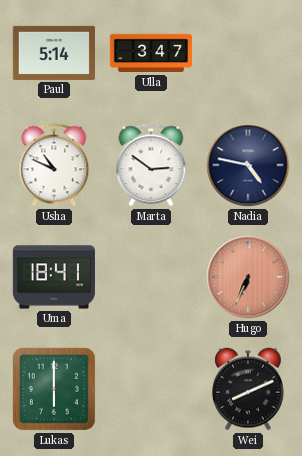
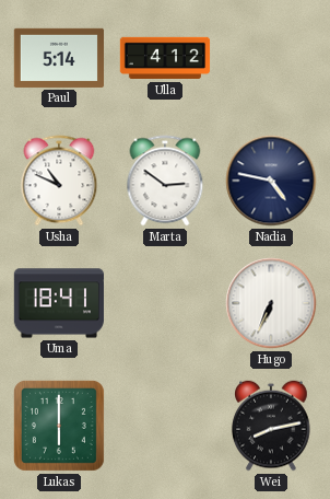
Ulla: 3:47 -> 4:12
Hugo dial: salmon -> white
Wei: 8:11 -> 8:13
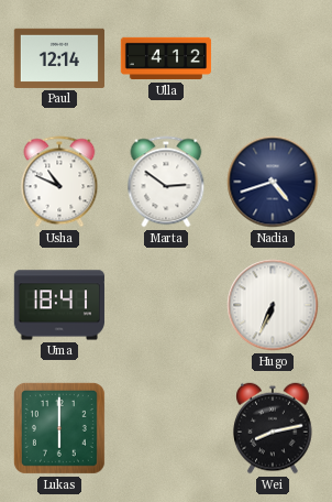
Paul: 5:14 -> 12:14
Nadia: 4:47 -> 4:42
